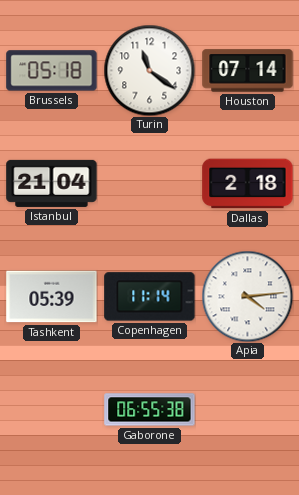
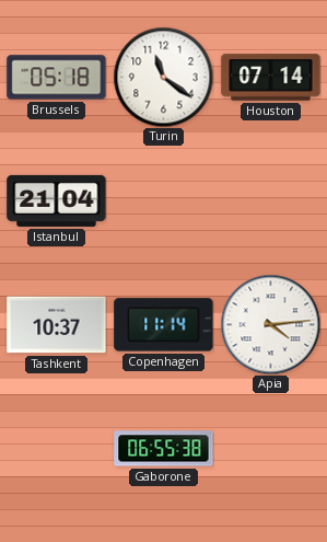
Dallas: 2:18 -> none
Tashkent: 05:39 -> 10:37
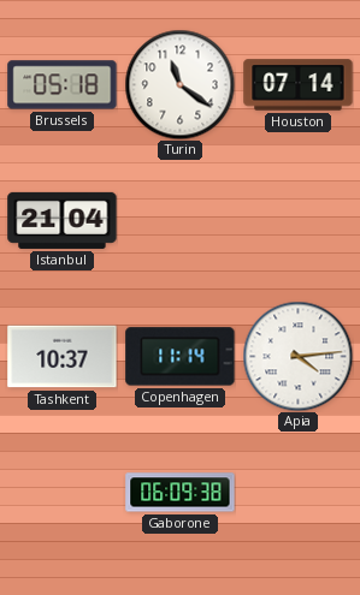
Gaborone: 06:55 -> 06:09
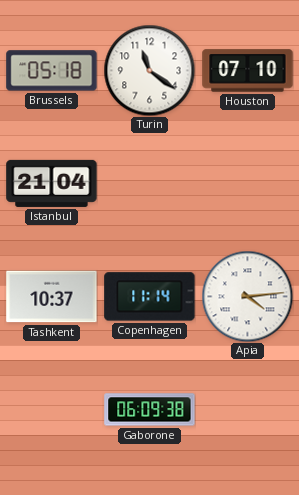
Houston: 07:14 -> 07:10
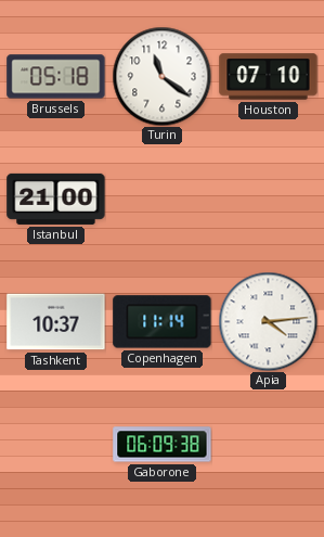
Istanbul: 21:04 -> 21:00
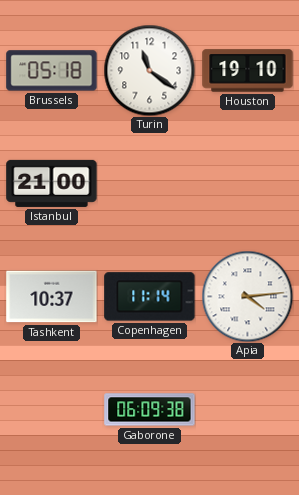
Houston: 07:10 -> 19:10
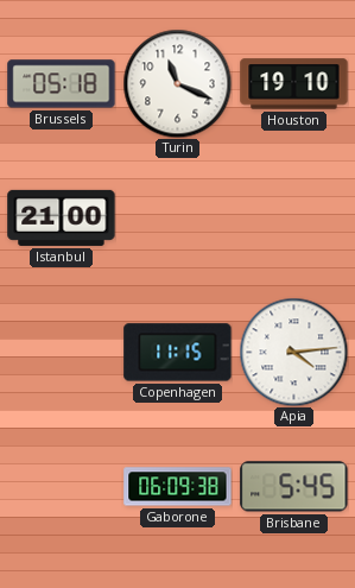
Turin: 11:21 -> 11:19
Tashkent: 10:37 -> none
Copenhagen: 11:14 -> 11:15
Brisbane: none -> 5:45
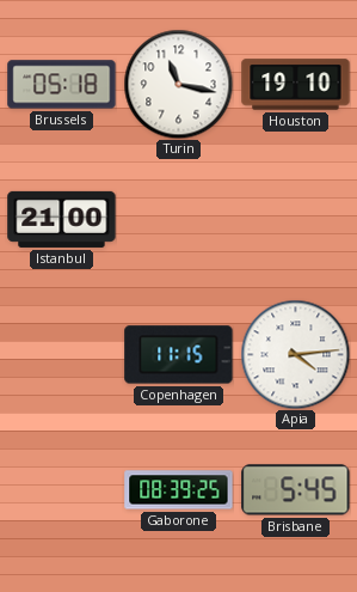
Turin: 11:19 -> 11:17
Gaborone: 06:09 -> 08:39
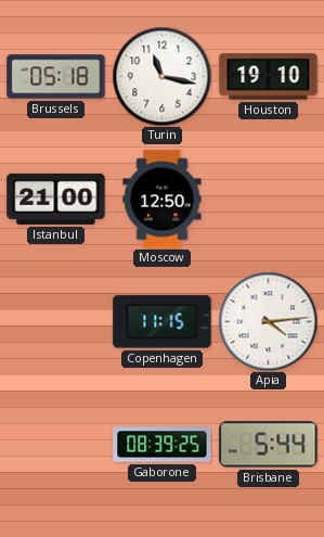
Moscow: none -> 12:50
Brisbane: 5:45 -> 5:44
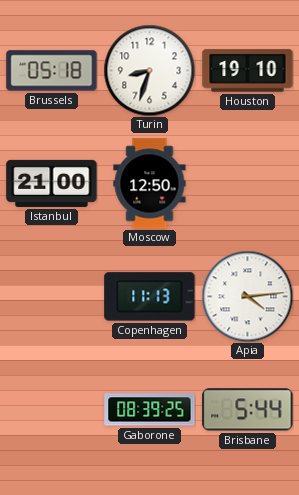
Turin: 11:17 -> 8:33
Copenhagen: 11:15 -> 11:13
